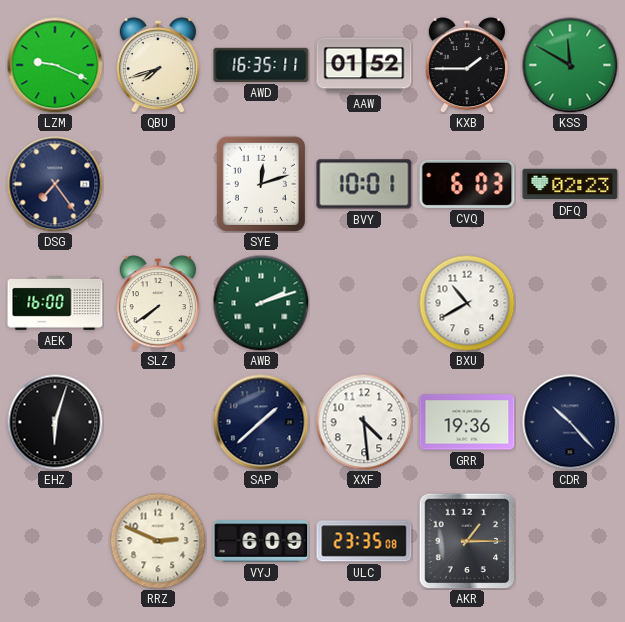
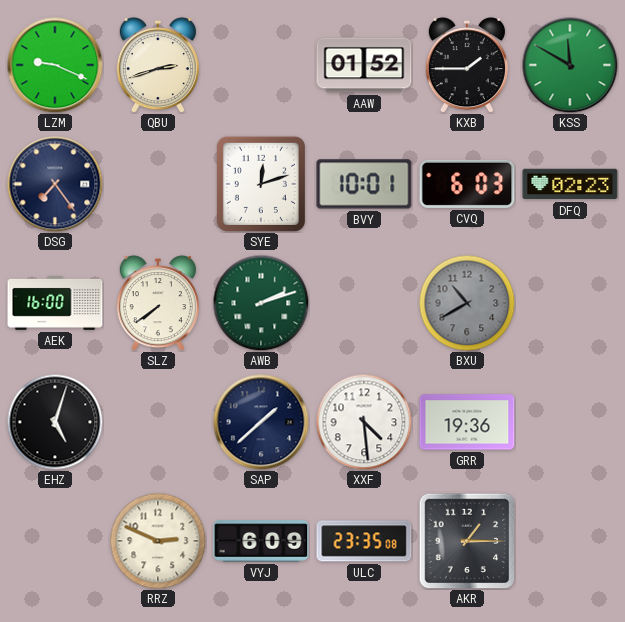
QBU: 7:42 -> 2:42
AWD: 16:35 -> none
BXU dial: white -> grey
EHZ: 6:03 -> 5:03
CDR: 10:23 -> none
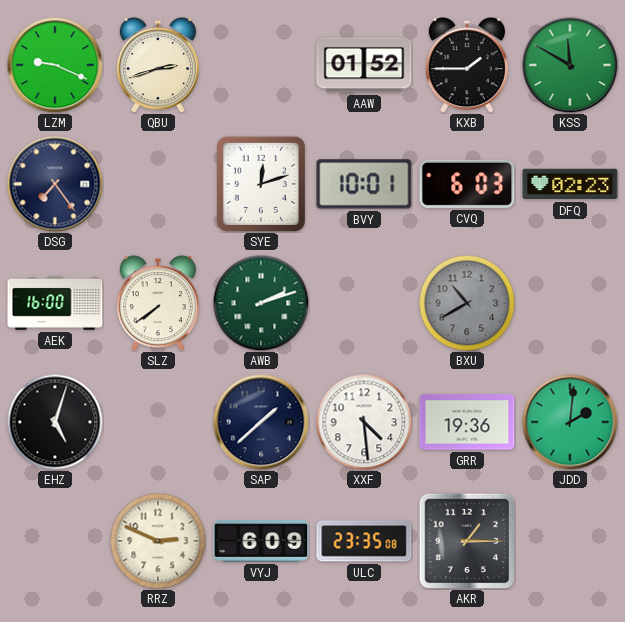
JDD: none -> 2:01
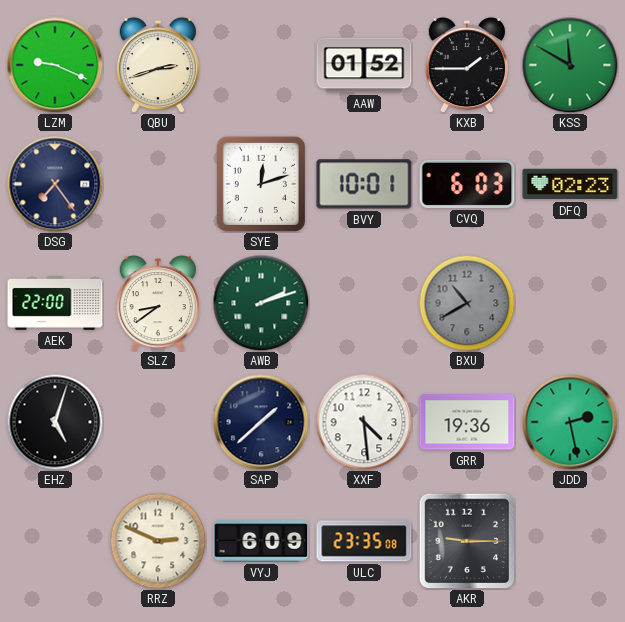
AEK: 16:00 -> 22:00
SLZ: 7:39 -> 8:39
JDD: 2:01 -> 2:28
AKR: 1:15 -> 9:15
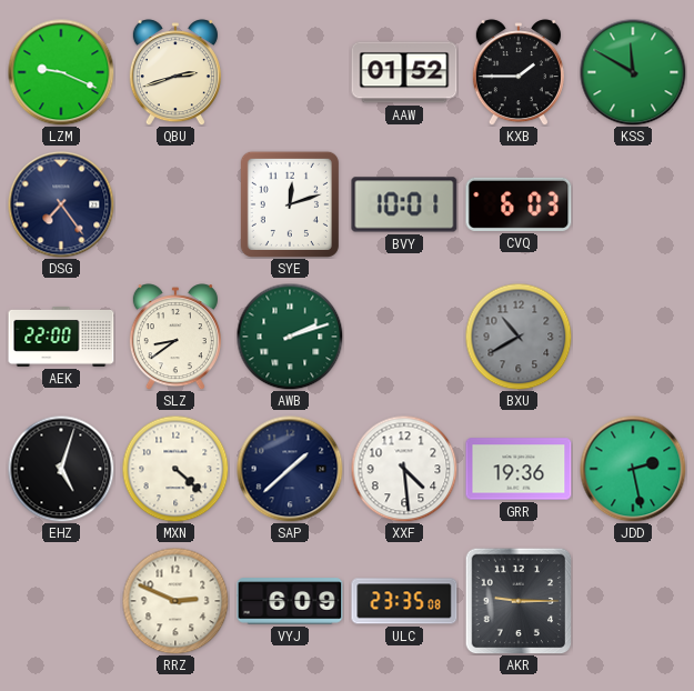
DFQ: 02:23 -> none
MXN: none -> 4:22
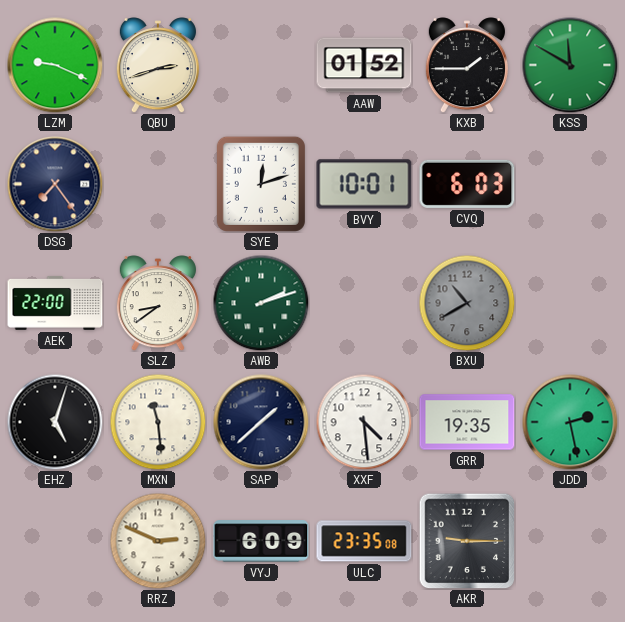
MXN: 4:22 -> 11:29
GRR: 19:36 -> 19:35
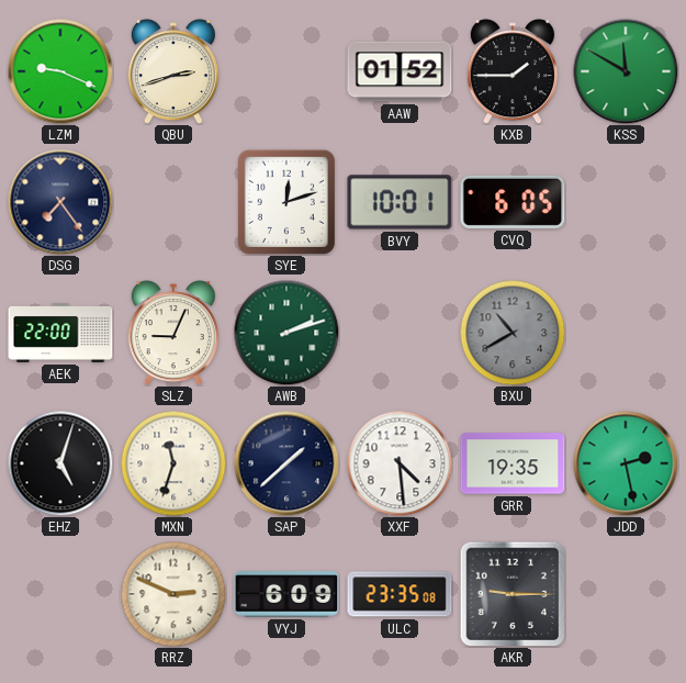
CVQ: 6:03 -> 6:05
SLZ: 8:39 -> 9:04
MXN: 11:29 -> 11:33
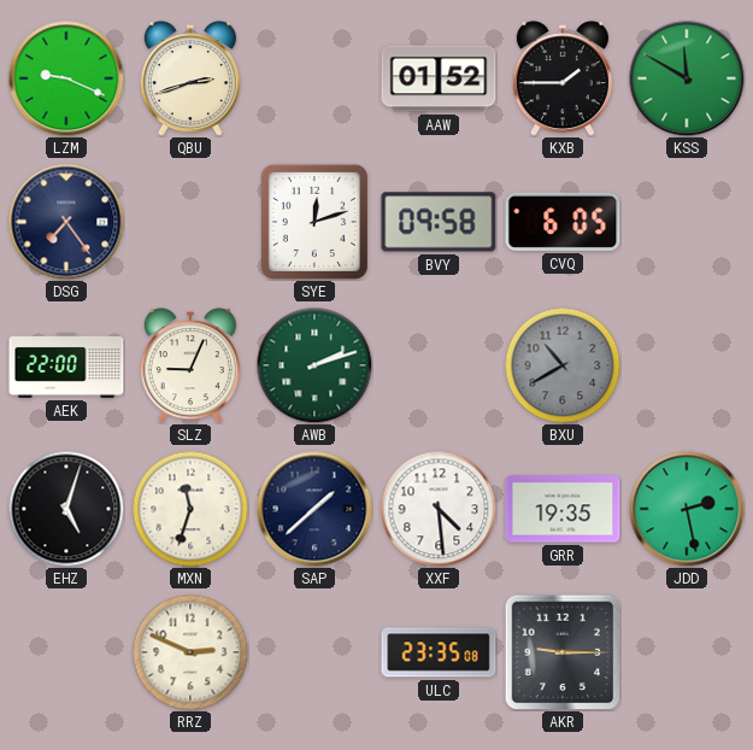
BVY: 10:01 -> 09:58
VYJ: 6:09 -> none
